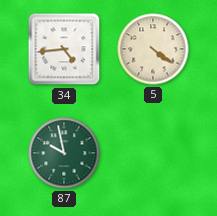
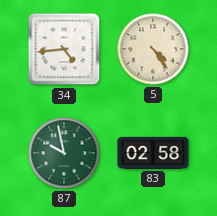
5: 4:21 -> 4:24
83: none -> 02:58
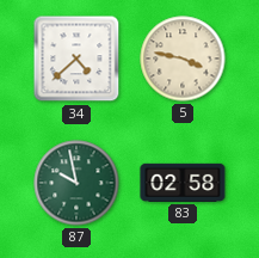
34: 4:44 -> 4:38
5: 4:24 -> 3:47
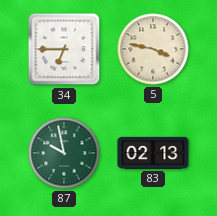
34: 4:38 -> 6:45
83: 02:58 -> 02:13
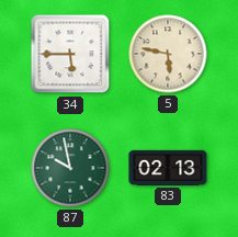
34: 6:45 -> 5:45
5: 3:47 -> 5:47
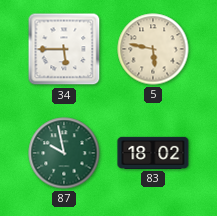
83: 02:13 -> 18:02
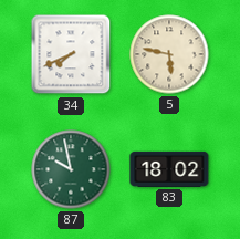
34: 5:45 -> 7:41
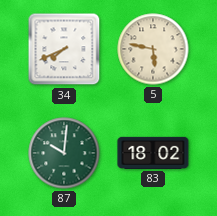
87: 9:58 -> 10:01
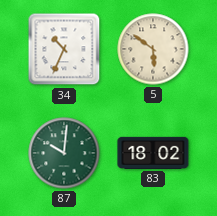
34: 7:41 -> 10:34
5: 5:47 -> 5:51
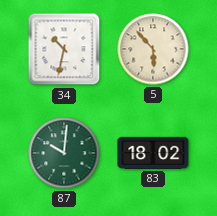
34: 10:34 -> 10:32
5: 5:51 -> 5:53
